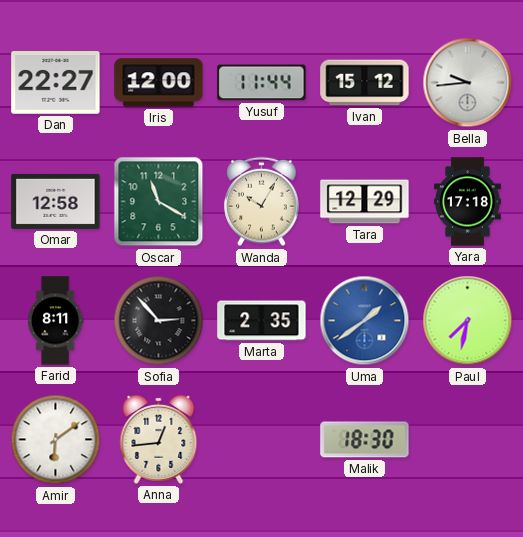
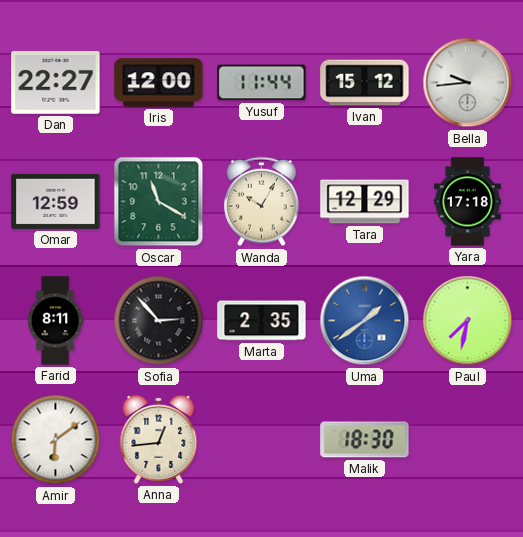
Omar: 12:58 -> 12:59
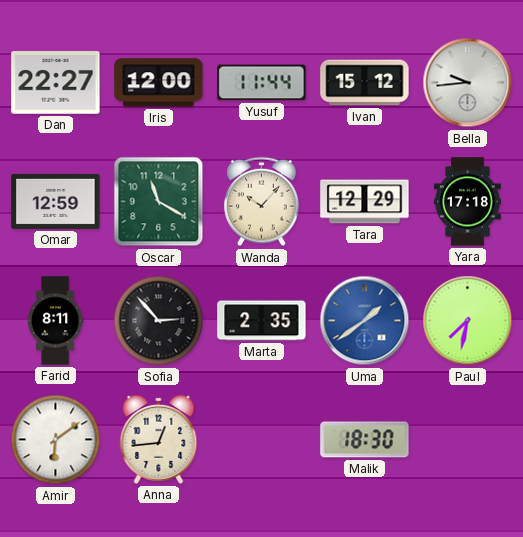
Wanda: 10:05 -> 10:07
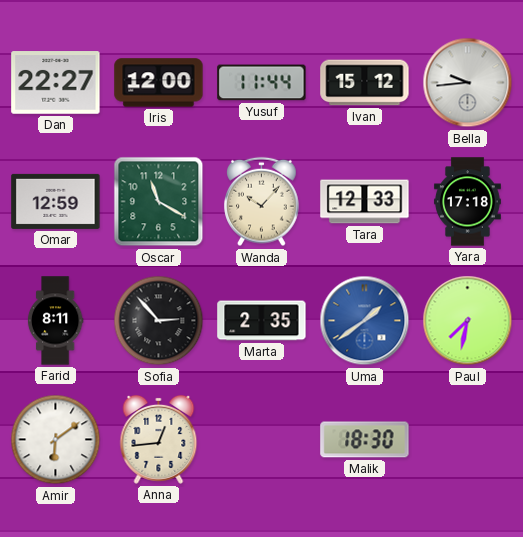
Tara: 12:29 -> 12:33
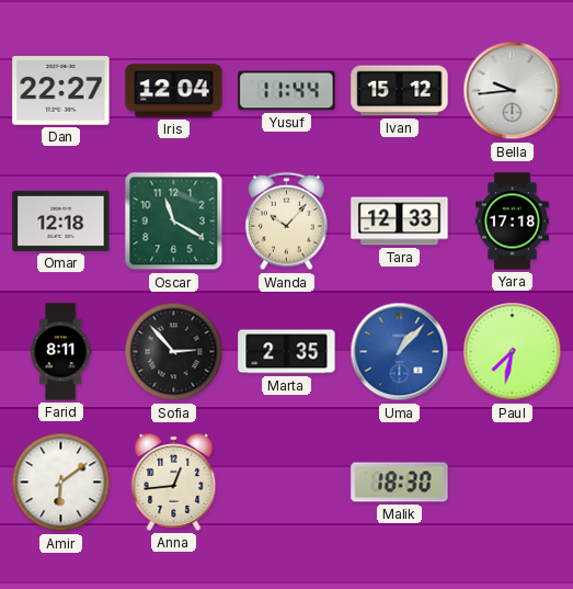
Iris: 12:00 -> 12:04
Omar: 12:59 -> 12:18
Uma: 1:39 -> 1:07
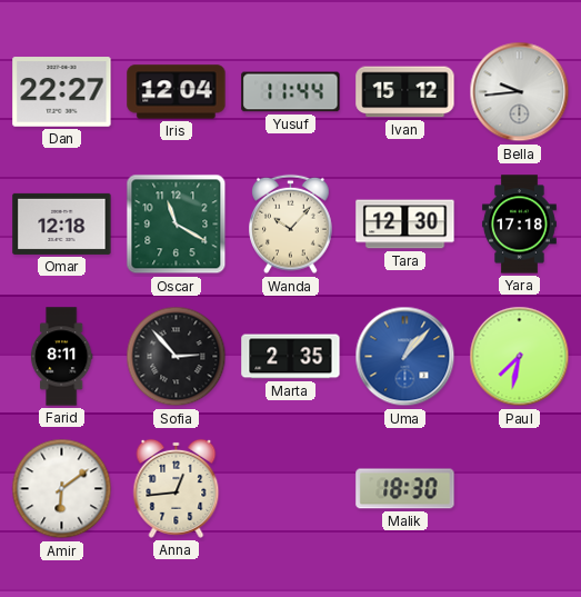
Tara: 12:33 -> 12:30
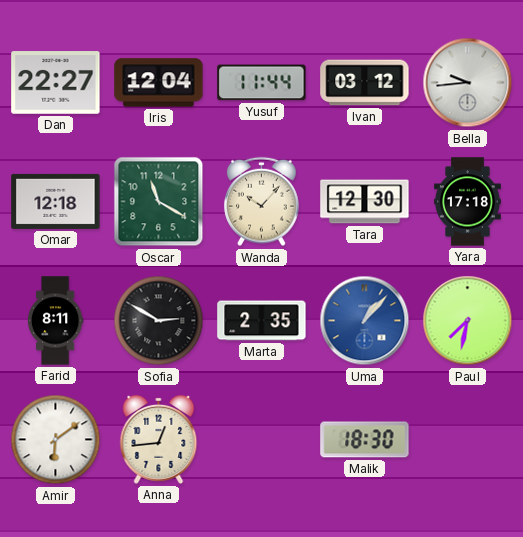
Ivan: 15:12 -> 03:12
Sofia: 2:53 -> 2:50
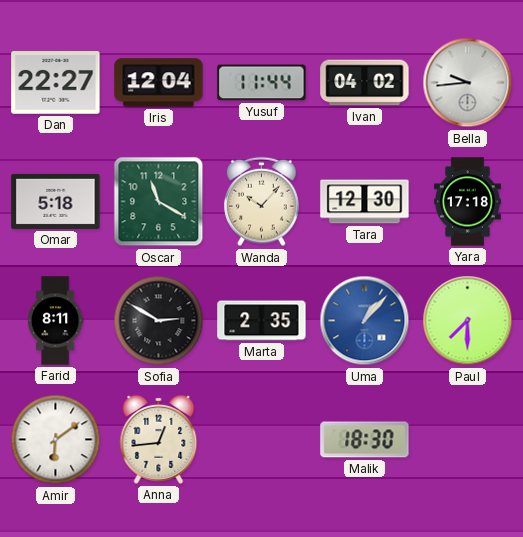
Ivan: 03:12 -> 04:02
Omar: 12:18 -> 5:18
Paul: 7:32 -> 7:30
